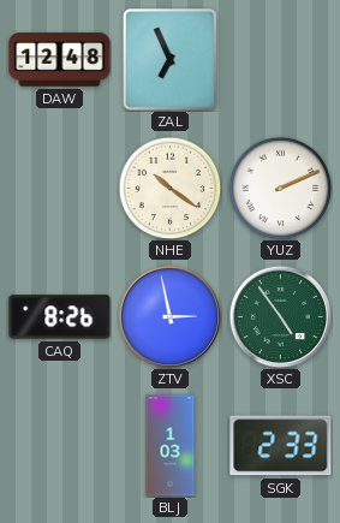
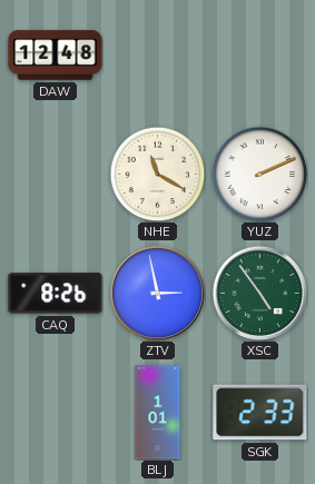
ZAL: 6:56 -> none
NHE: 10:21 -> 11:20
BLJ: 1:03 -> 1:01
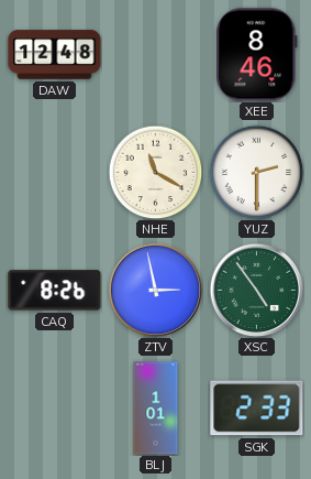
XEE: none -> 8:46
YUZ: 2:11 -> 2:30
